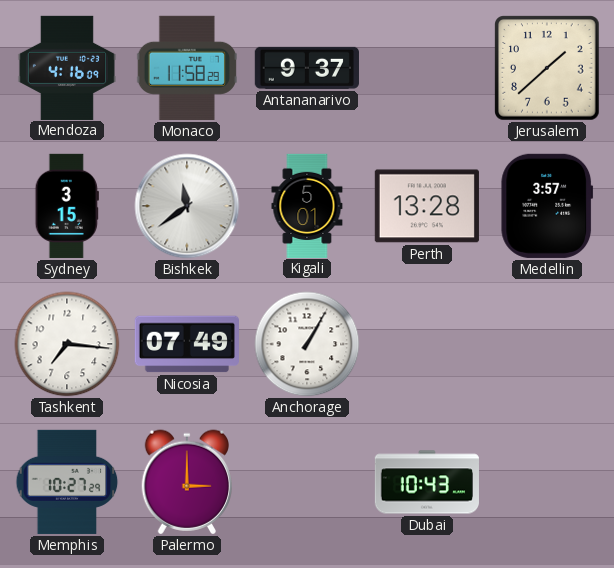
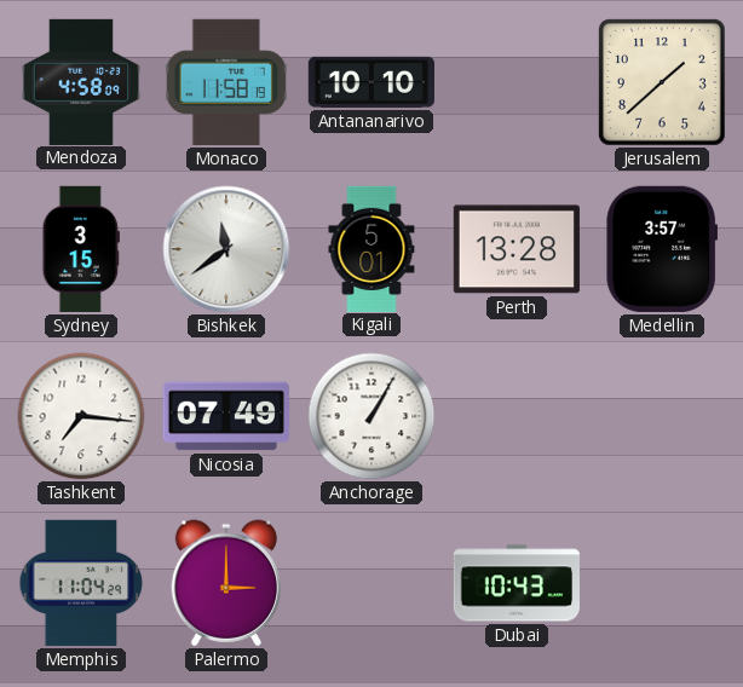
Mendoza: 4:16 -> 4:58
Monaco: 11:58:29 -> 11:58:19
Antananarivo: 9:37 -> 10:10
Memphis: 10:27 -> 11:04
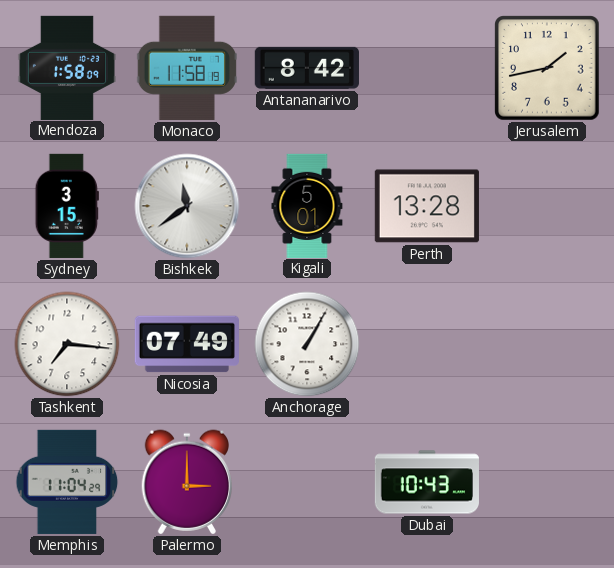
Mendoza: 4:58 -> 1:58
Antananarivo: 10:10 -> 8:42
Jerusalem: 1:38 -> 1:43
Medellin: 3:57 -> none
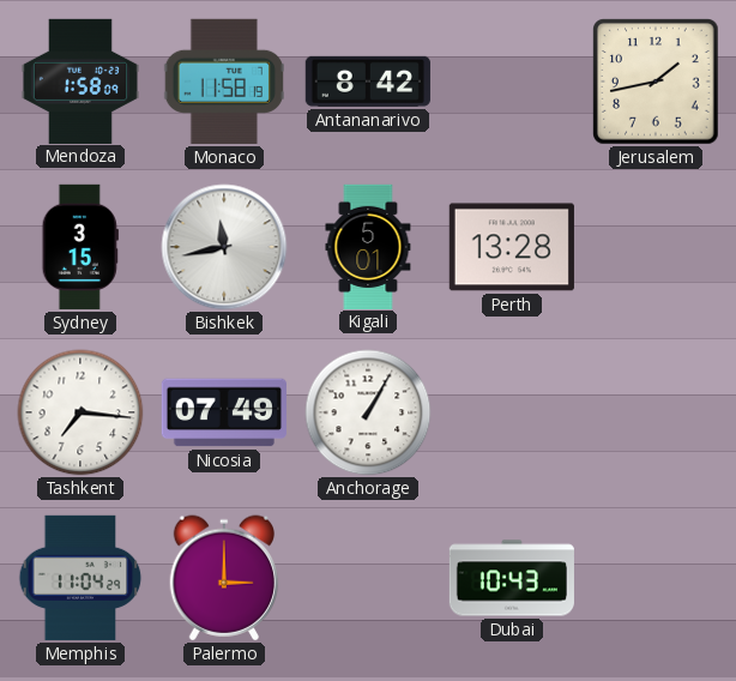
Bishkek: 11:39 -> 11:43
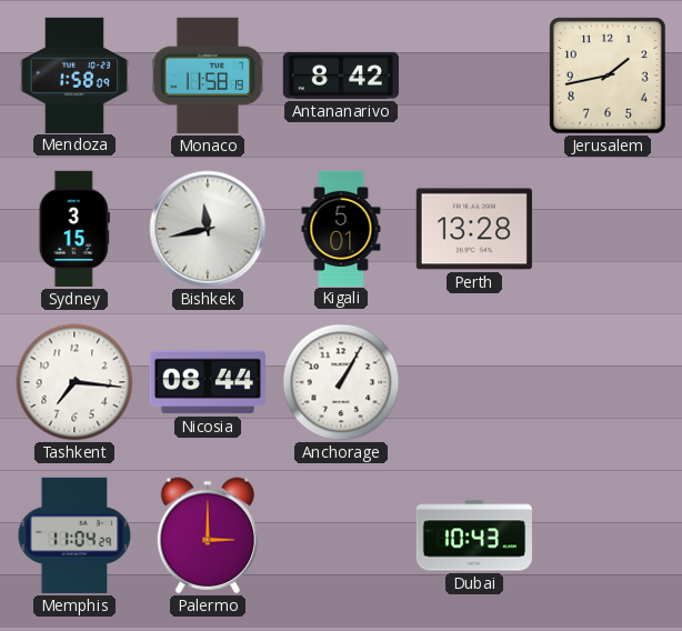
Nicosia: 07:49 -> 08:44
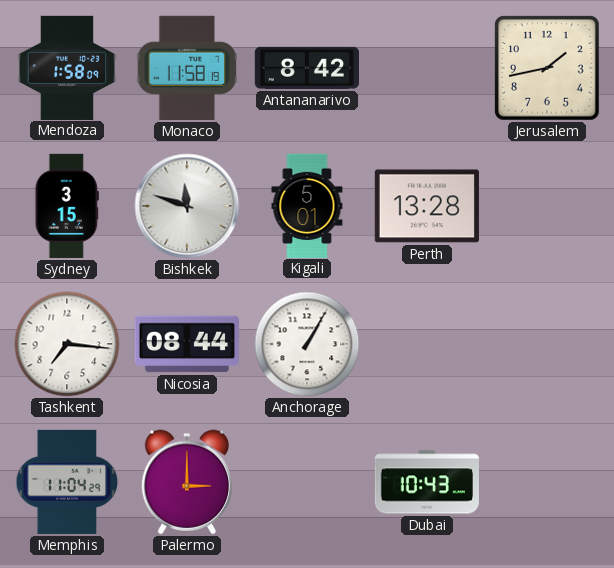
Bishkek: 11:43 -> 11:48
